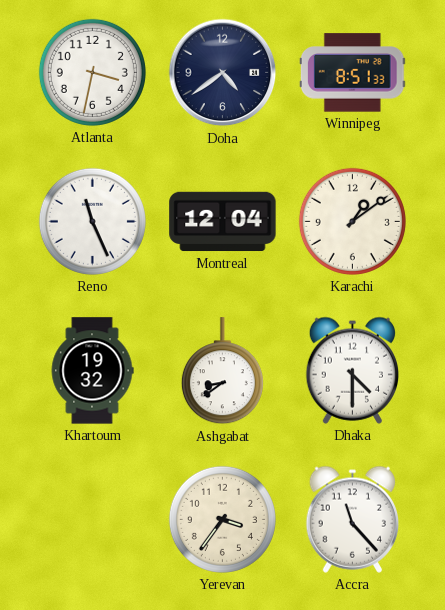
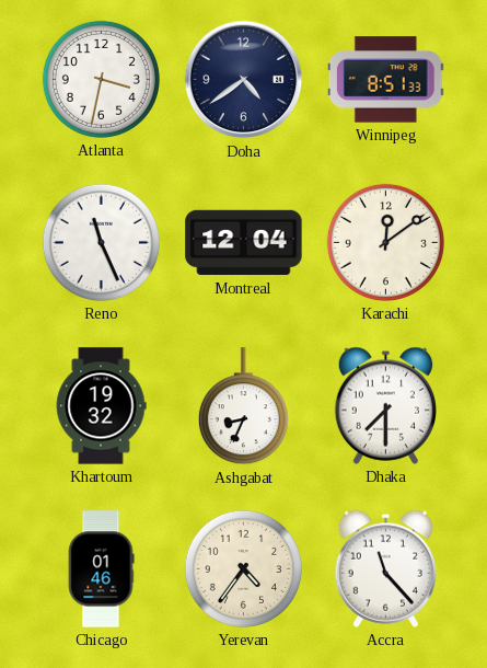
Karachi: 1:09 -> 12:09
Ashgabat: 8:39 -> 8:34
Dhaka: 4:30 -> 7:30
Chicago: none -> 01:46
Yerevan: 3:36 -> 4:36
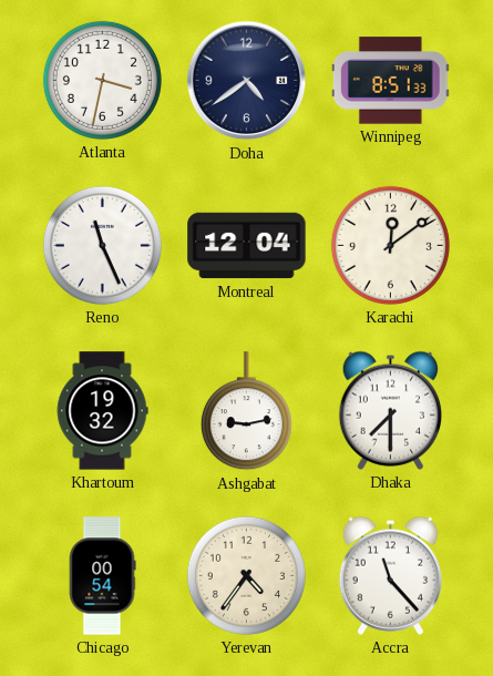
Ashgabat: 8:34 -> 9:13
Chicago: 01:46 -> 00:54
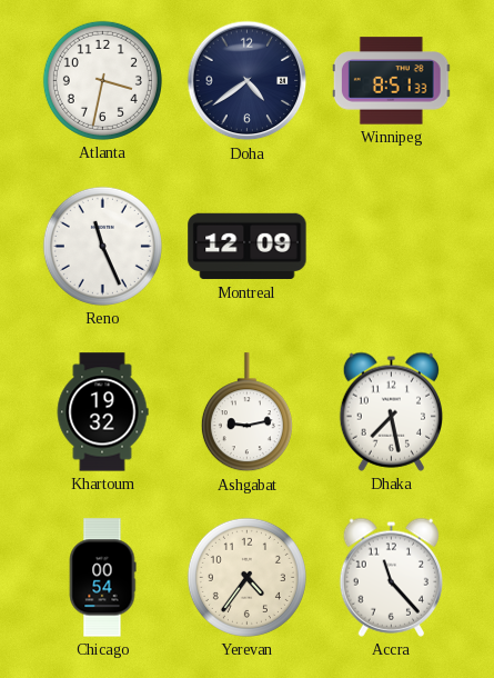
Montreal: 12:04 -> 12:09
Karachi: 12:09 -> none
Dhaka: 7:30 -> 7:28
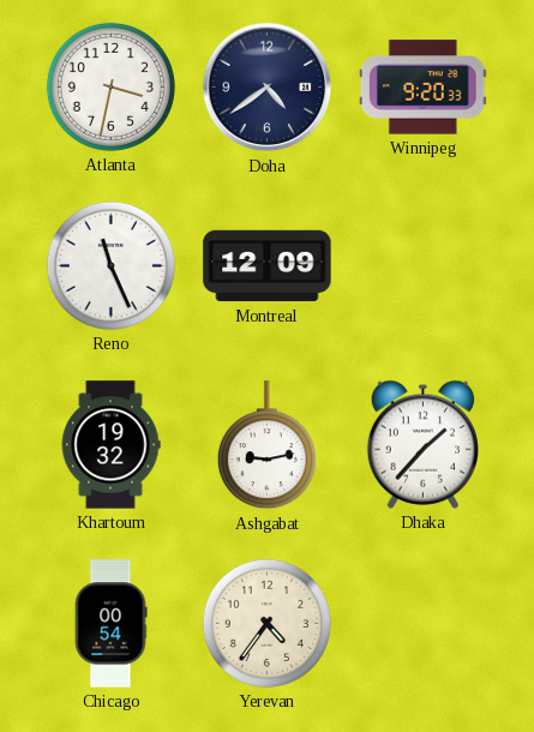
Winnipeg: 8:51 -> 9:20
Dhaka: 7:28 -> 1:37
Accra: 11:23 -> none
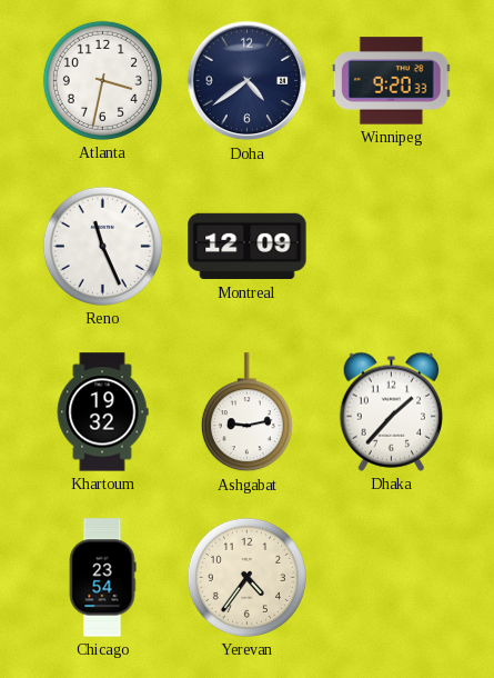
Chicago: 00:54 -> 23:54
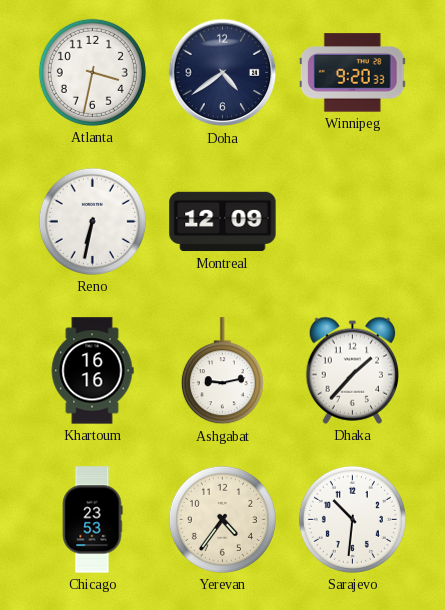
Reno: 11:26 -> 6:32
Khartoum: 19:32 -> 16:16
Chicago: 23:54 -> 23:53
Sarajevo: none -> 10:31
